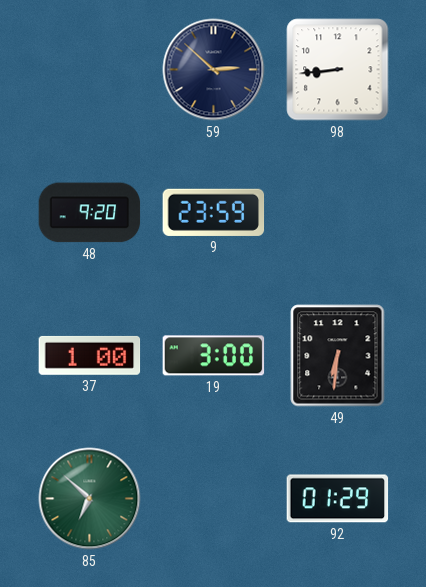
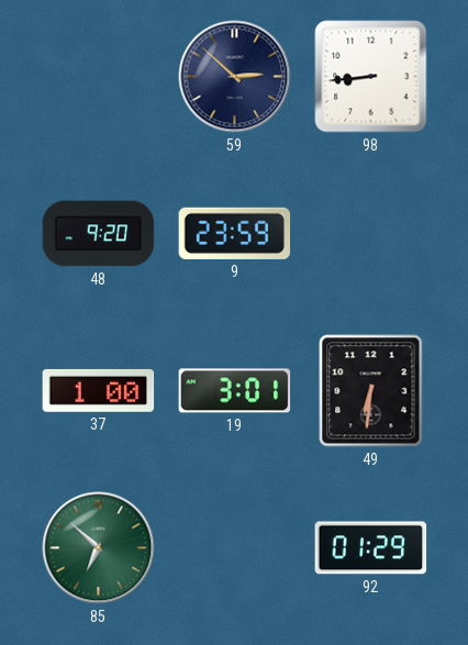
19: 3:00 -> 3:01
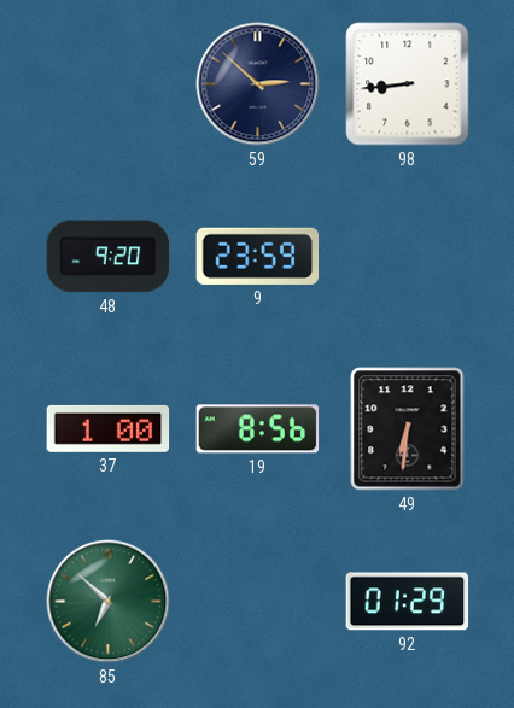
19: 3:01 -> 8:56
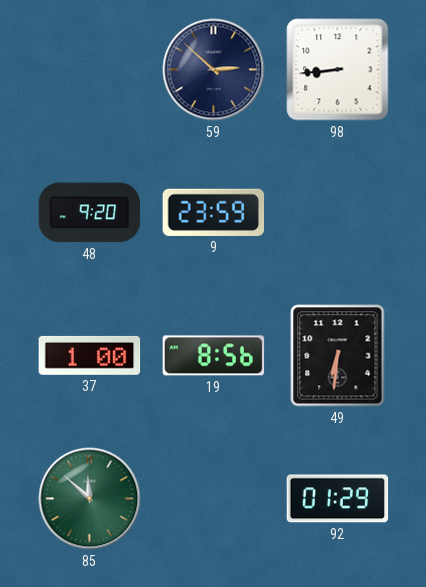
85: 6:52 -> 11:52
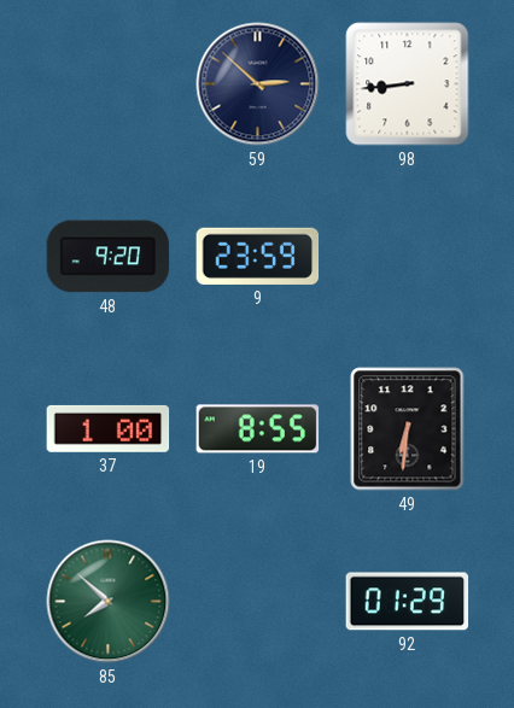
19: 8:56 -> 8:55
85: 11:52 -> 7:52
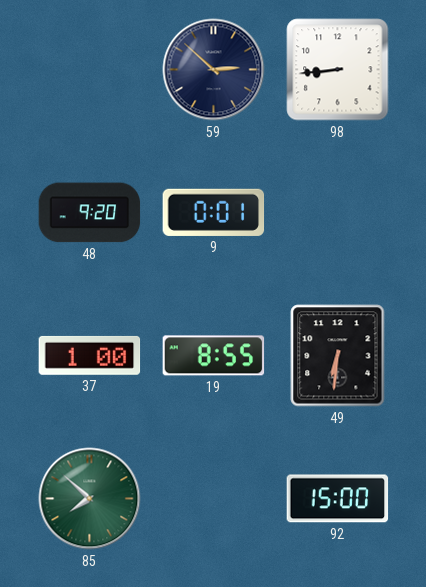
9: 23:59 -> 0:01
92: 01:29 -> 15:00
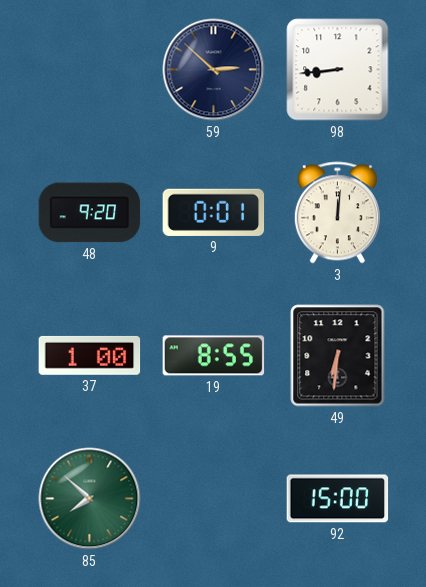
3: none -> 12:01
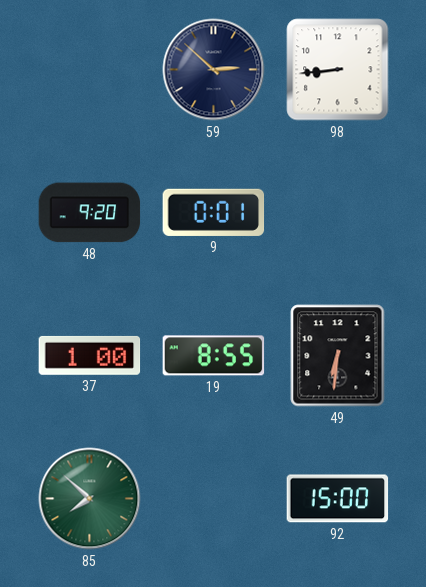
3: 12:01 -> none
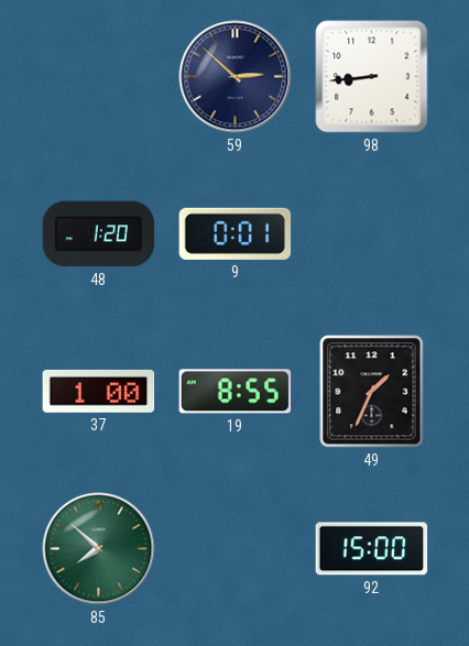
48: 9:20 -> 1:20
49: 6:31 -> 1:34
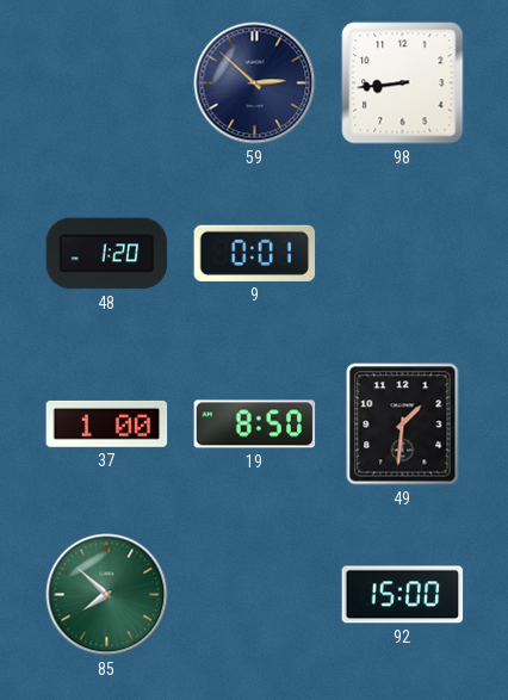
19: 8:55 -> 8:50
49: 1:34 -> 1:31
